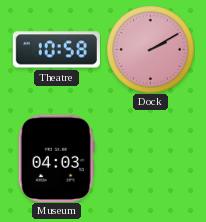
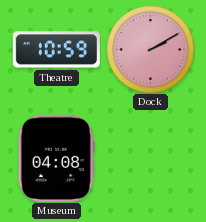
Theatre: 10:58 -> 10:59
Museum: 04:03 -> 04:08
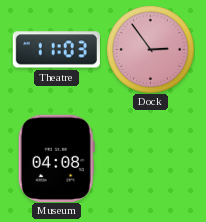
Theatre: 10:59 -> 11:03
Dock: 2:10 -> 2:54
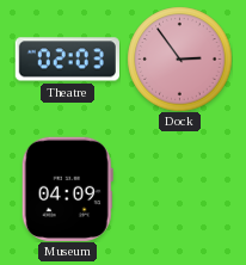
Theatre: 11:03 -> 02:03
Museum: 04:08 -> 04:09
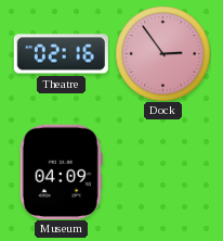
Theatre: 02:03 -> 02:16
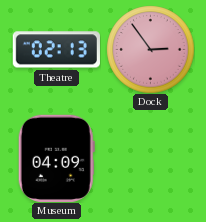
Theatre: 02:16 -> 02:13
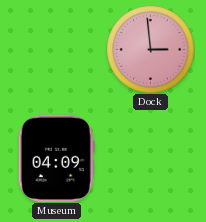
Theatre: 02:13 -> none
Dock: 2:54 -> 2:59
